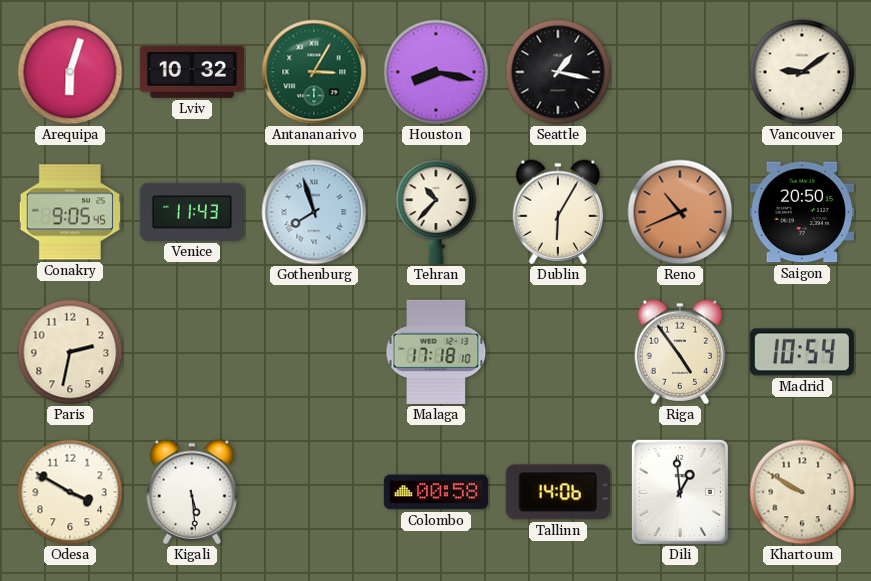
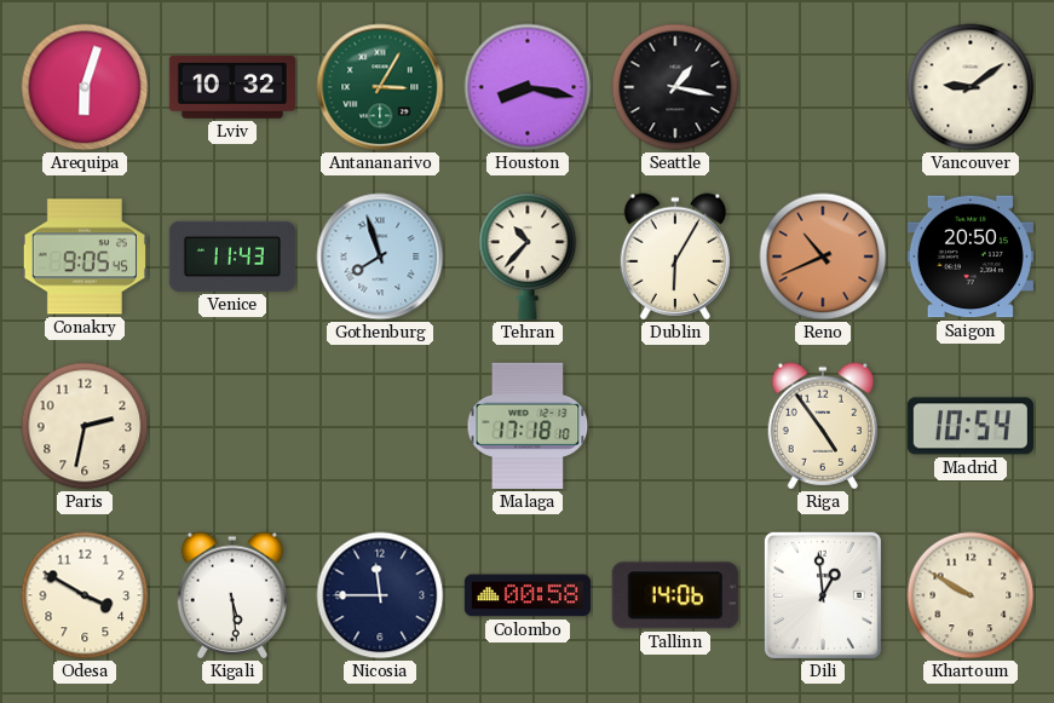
Nicosia: none -> 11:45
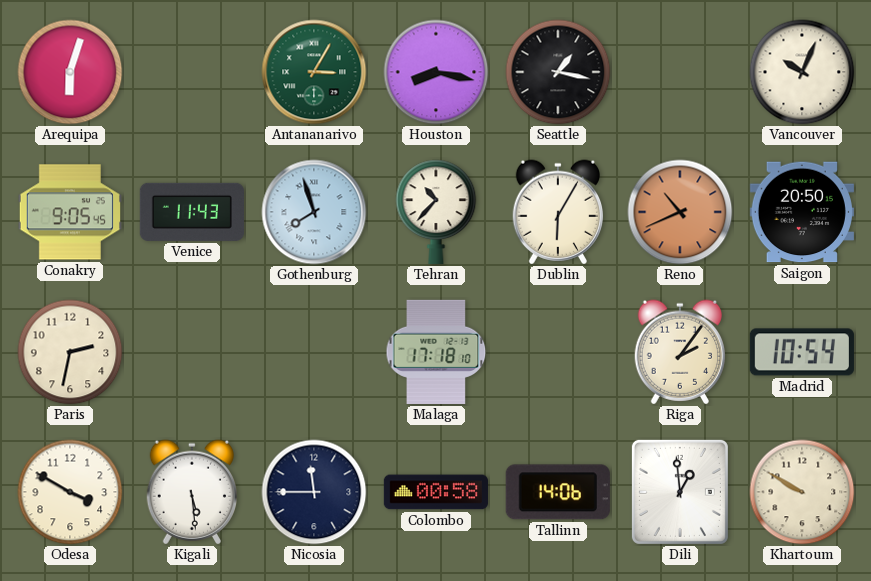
Lviv: 10:32 -> none
Vancouver: 9:09 -> 10:04
Riga: 4:54 -> 2:06
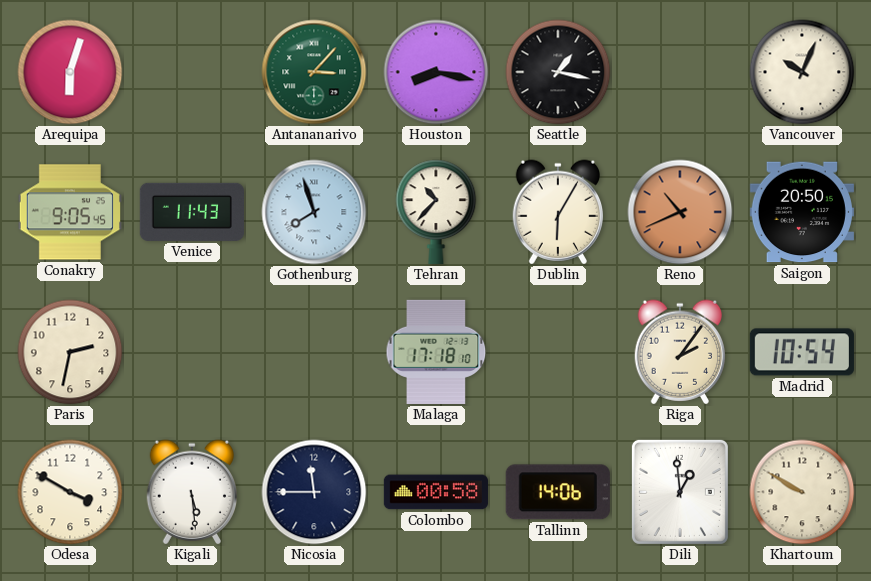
Antananarivo: 3:05 -> 3:07
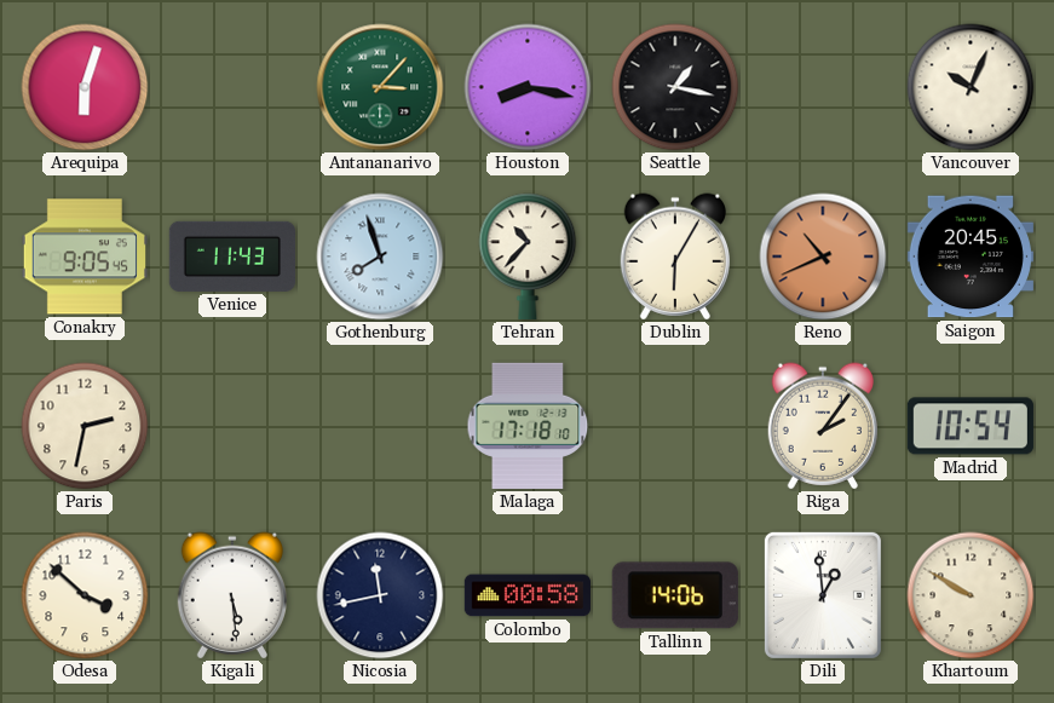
Saigon: 20:50 -> 20:45
Odesa: 3:50 -> 3:52
Nicosia: 11:45 -> 11:43
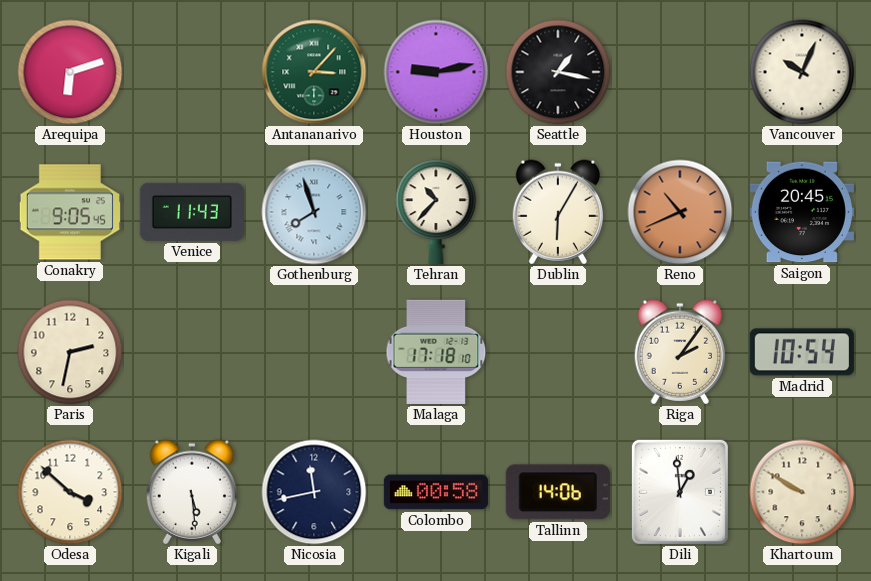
Arequipa: 6:03 -> 6:12
Houston: 8:17 -> 9:13
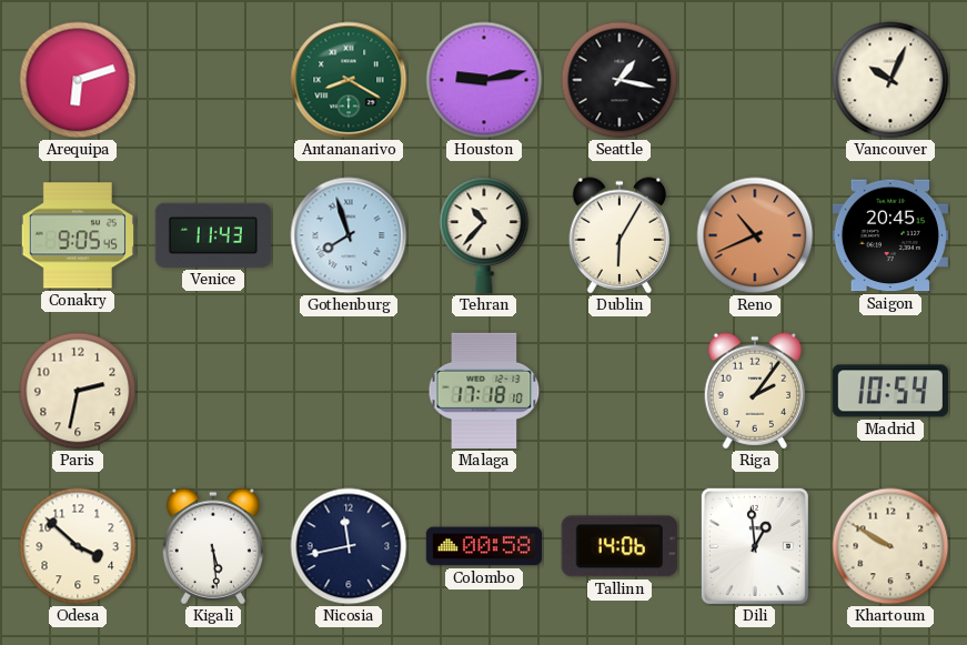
Antananarivo: 3:07 -> 8:20
